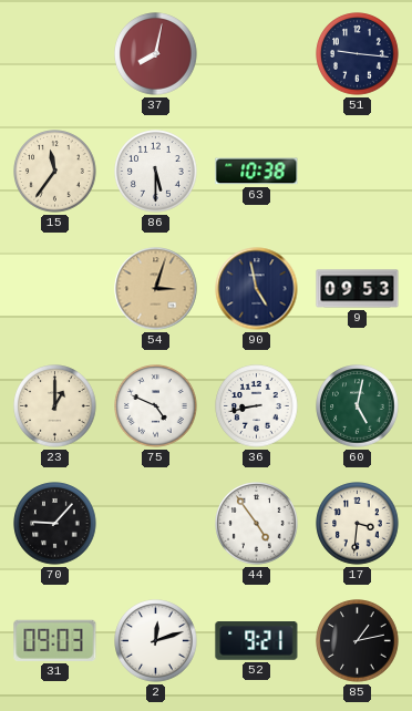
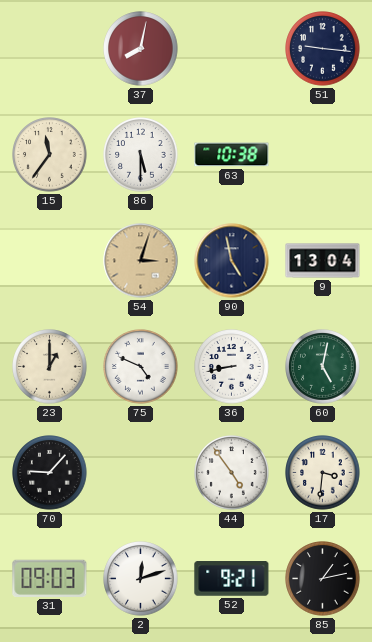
9: 09:53 -> 13:04
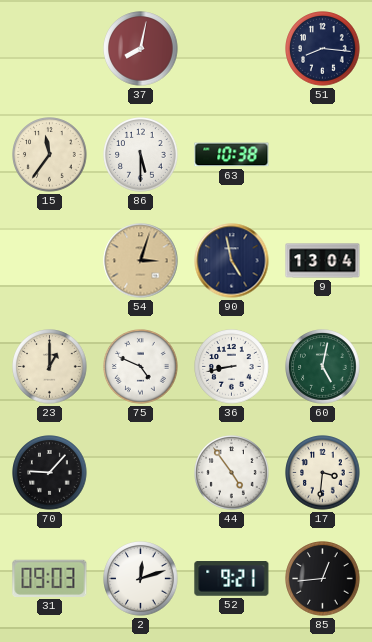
51: 9:16 -> 8:16
85: 1:13 -> 12:44
